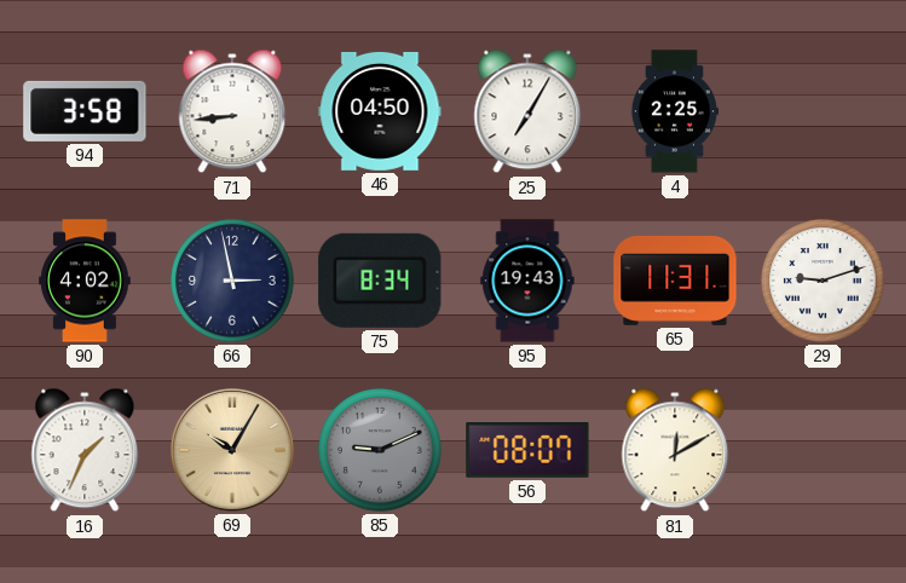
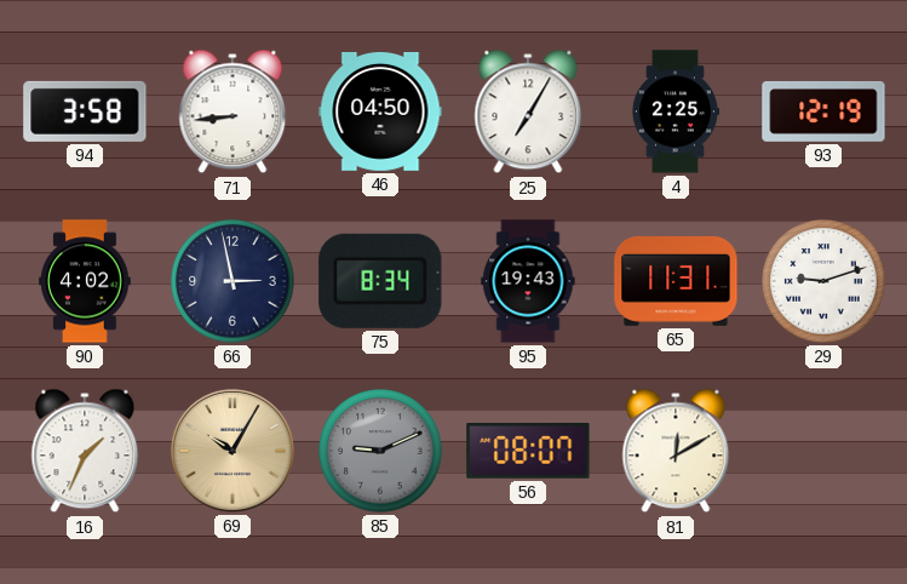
93: none -> 12:19
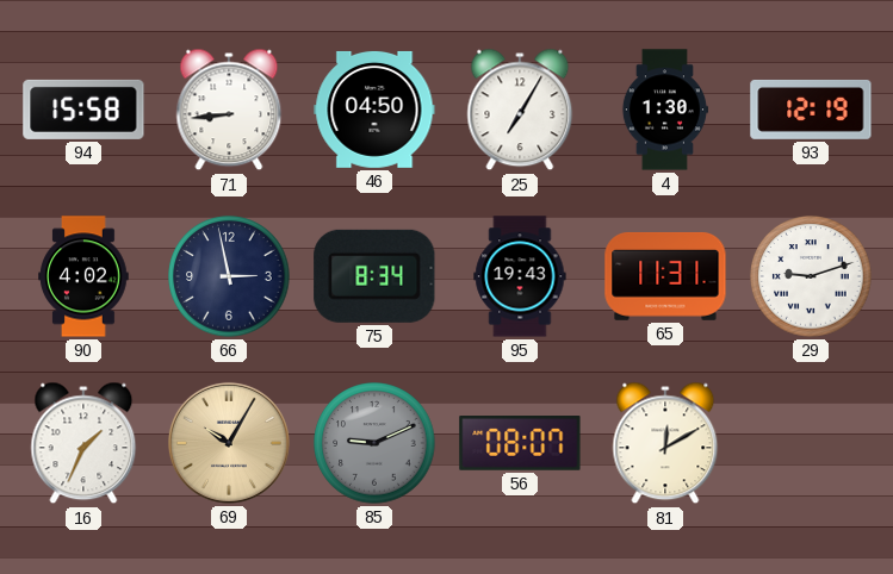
94: 3:58 -> 15:58
4: 2:25 -> 1:30
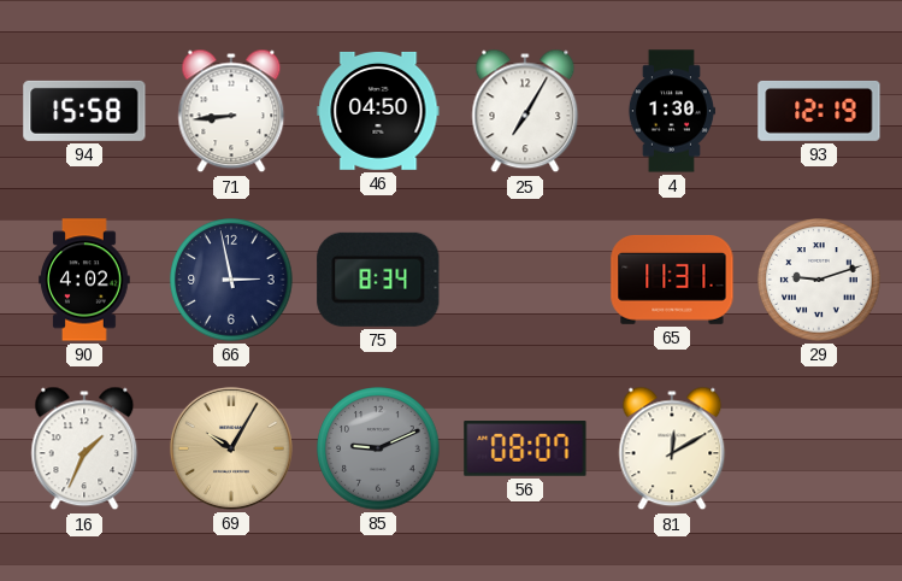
95: 19:43 -> none
